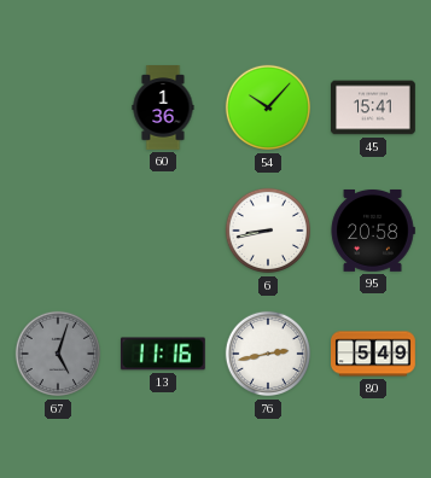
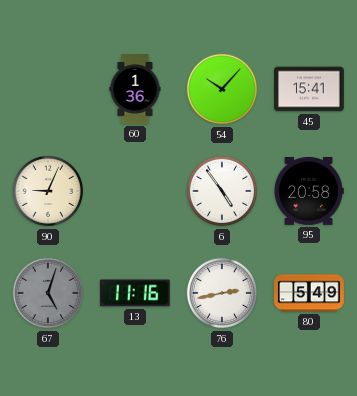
90: none -> 9:04
6: 8:43 -> 4:54
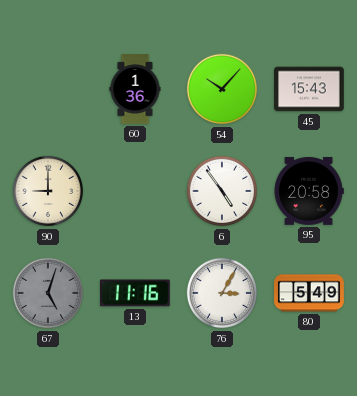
45: 15:41 -> 15:43
90: 9:04 -> 9:00
76: 2:43 -> 3:05
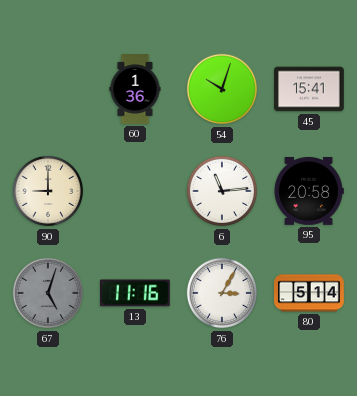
54: 10:07 -> 10:03
45: 15:43 -> 15:41
6: 4:54 -> 11:14
80: 5:49 -> 5:14
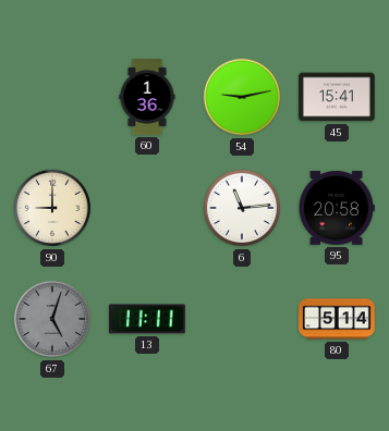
54: 10:03 -> 9:13
13: 11:16 -> 11:11
76: 3:05 -> none
